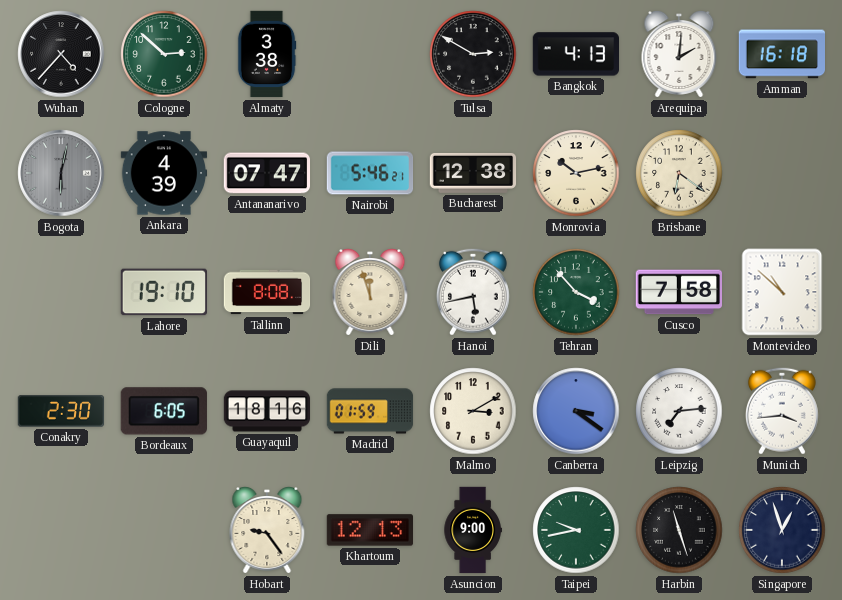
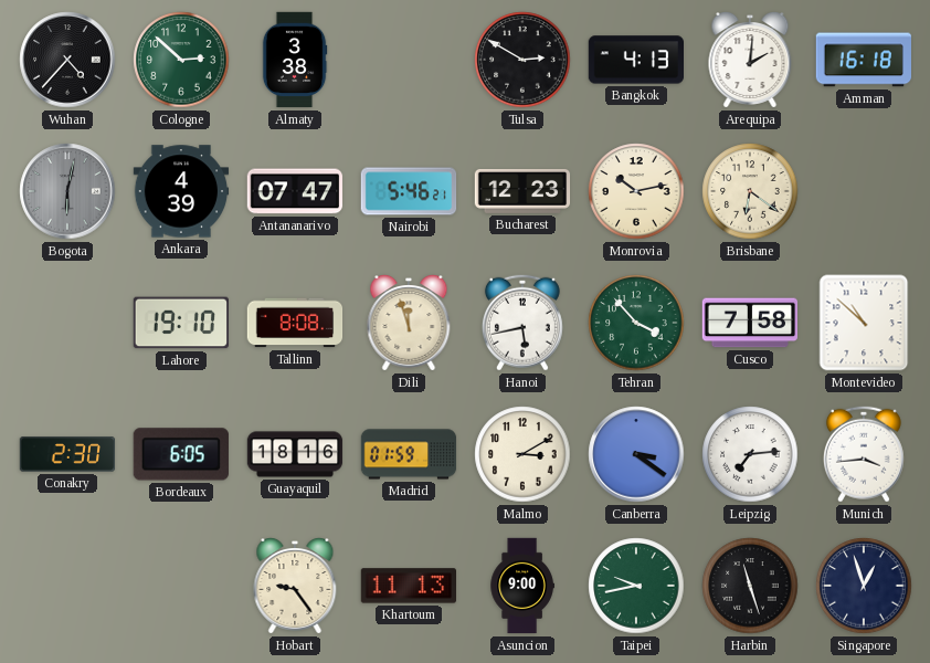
Bucharest: 12:38 -> 12:23
Khartoum: 12:13 -> 11:13
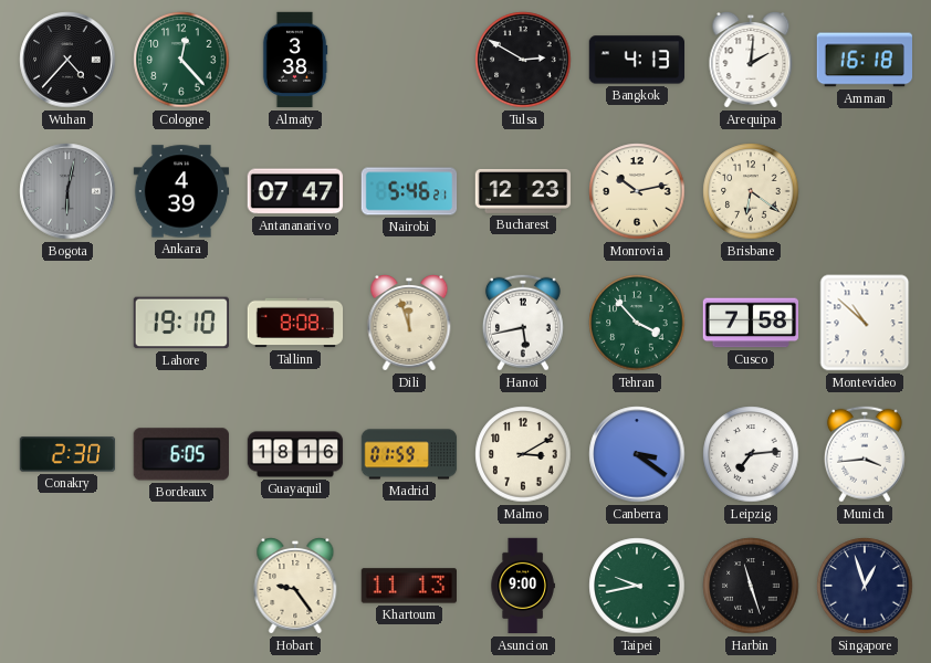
Cologne: 2:52 -> 12:23
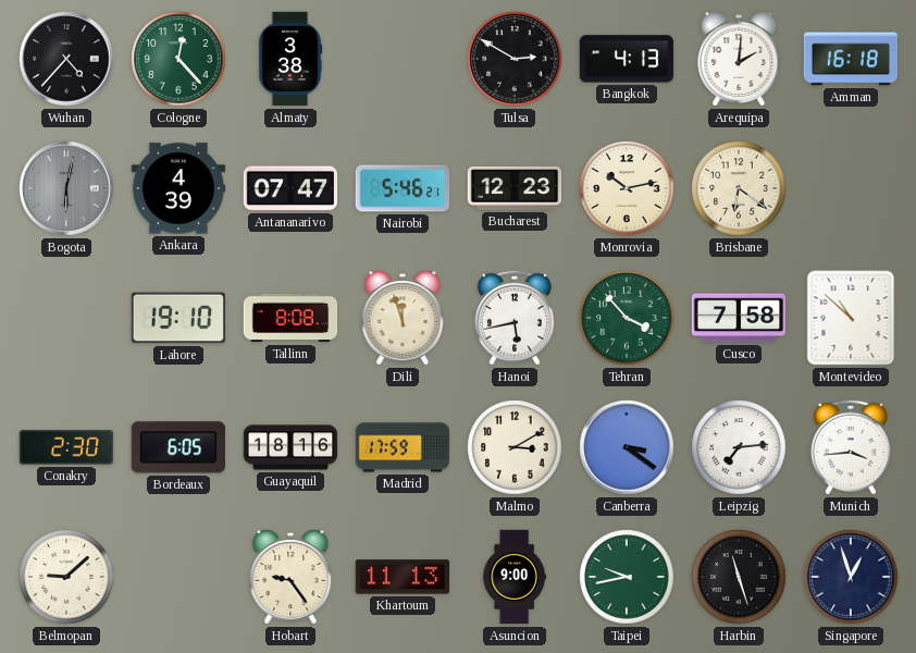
Madrid: 01:59 -> 17:59
Belmopan: none -> 9:08
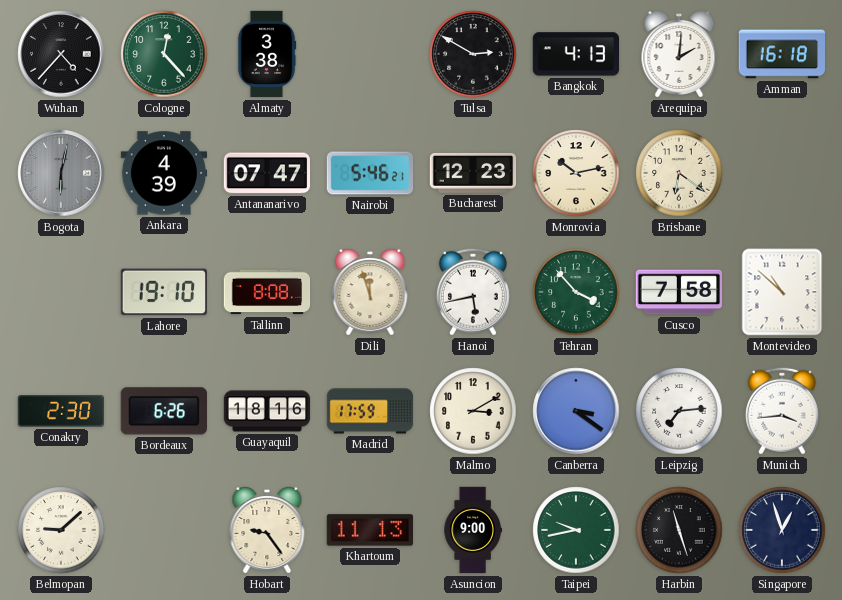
Bordeaux: 6:05 -> 6:26
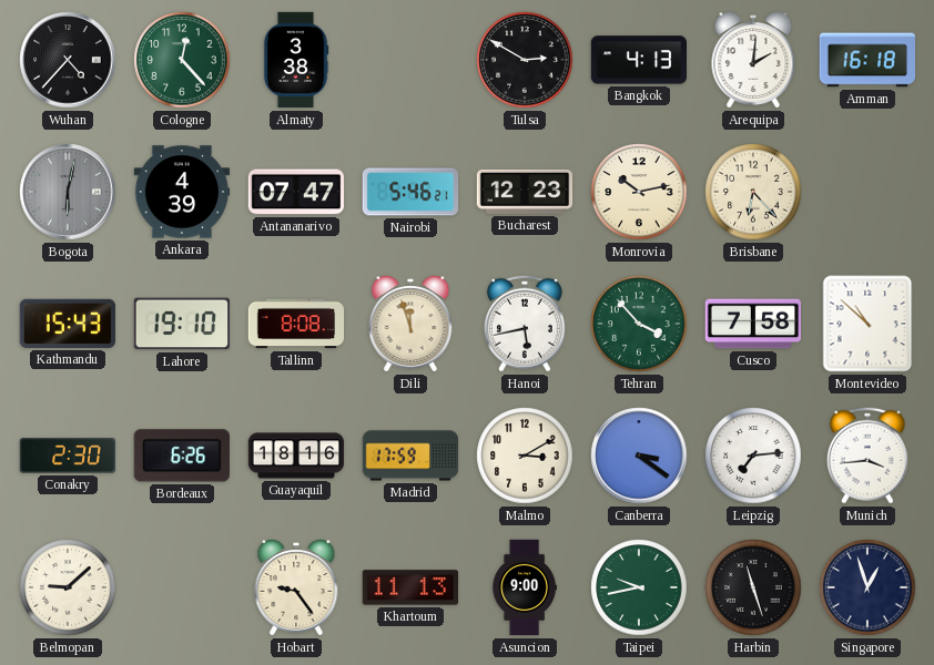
Brisbane: 6:21 -> 6:23
Kathmandu: none -> 15:43
